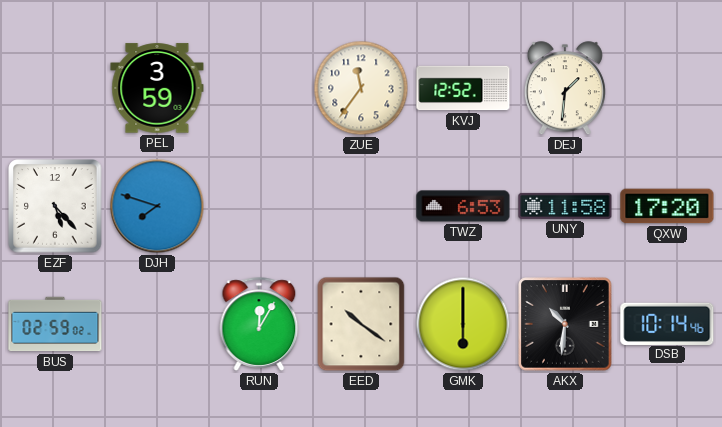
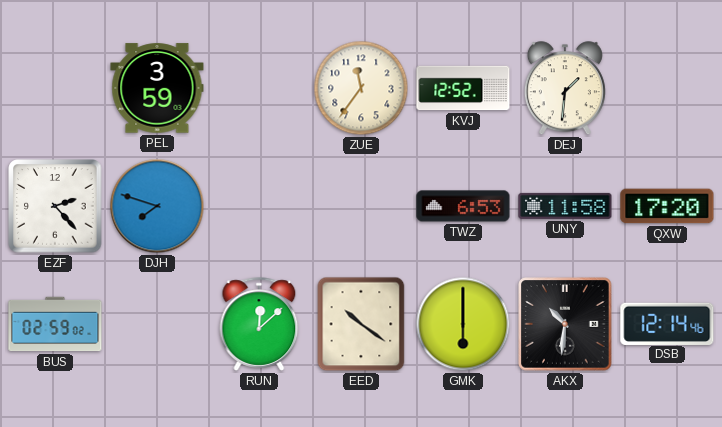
EZF: 5:23 -> 2:23
RUN: 12:05 -> 12:08
DSB: 10:14 -> 12:14
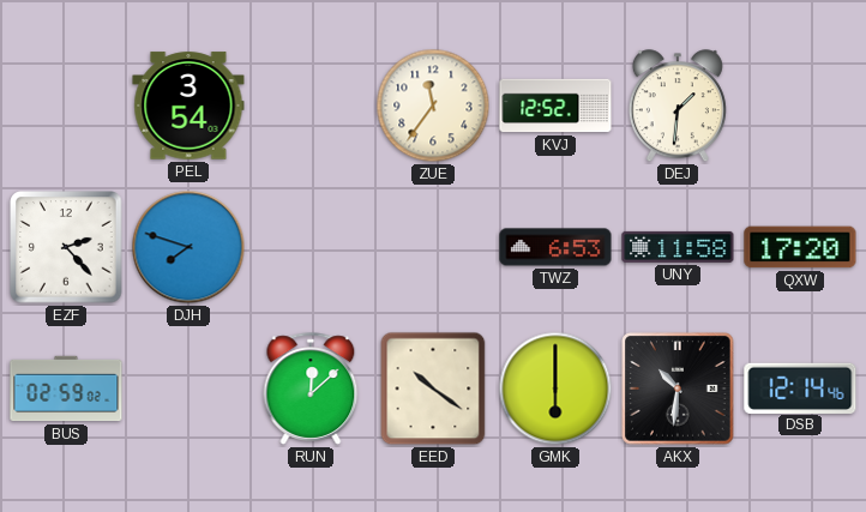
PEL: 3:59 -> 3:54
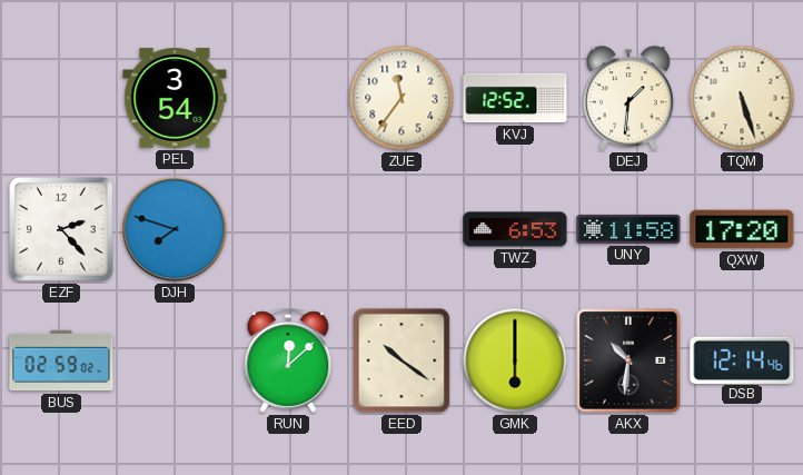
TQM: none -> 5:27
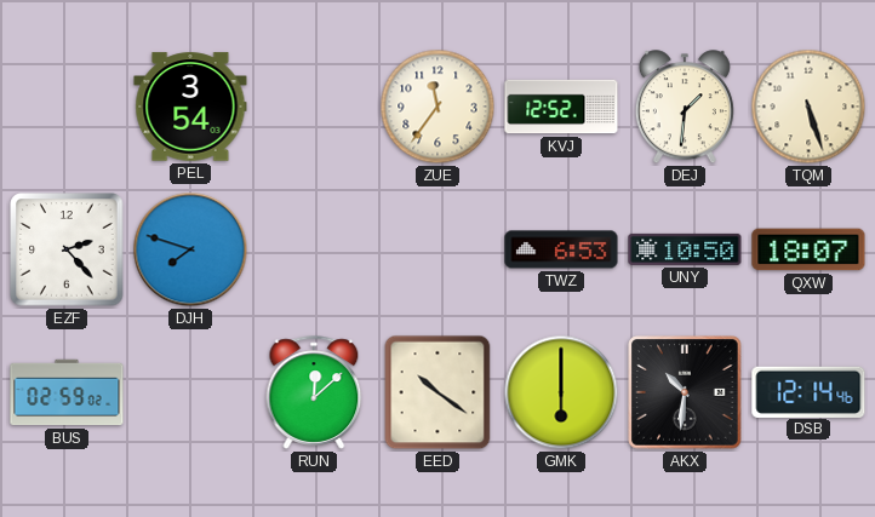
UNY: 11:58 -> 10:50
QXW: 17:20 -> 18:07
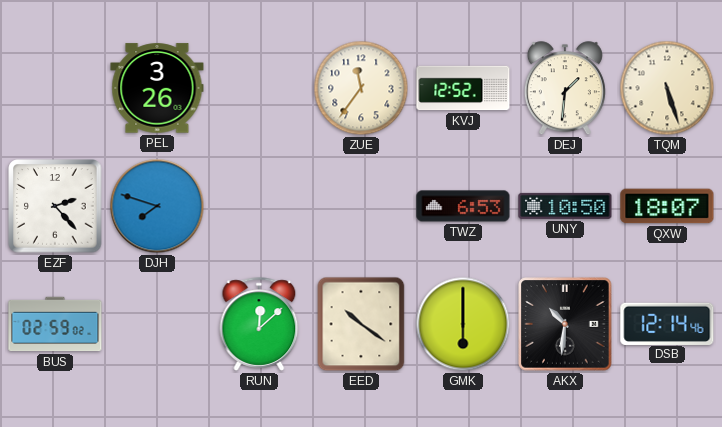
PEL: 3:54 -> 3:26
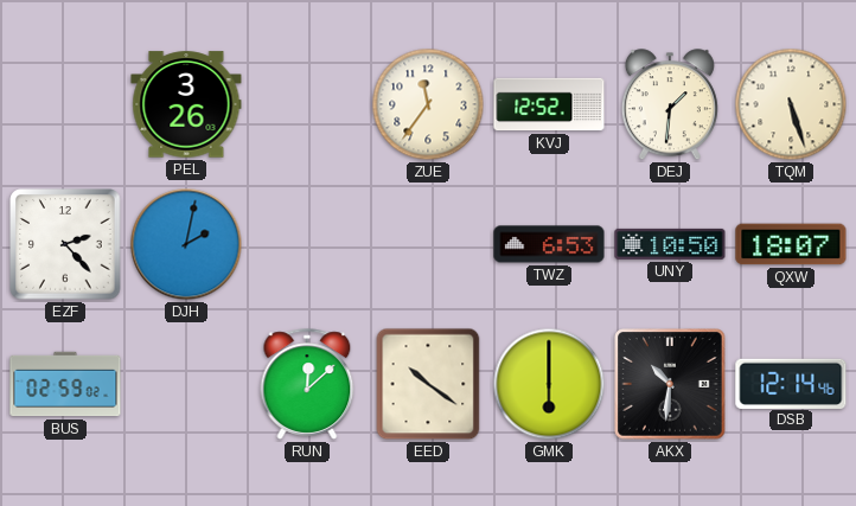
DJH: 7:48 -> 2:02
